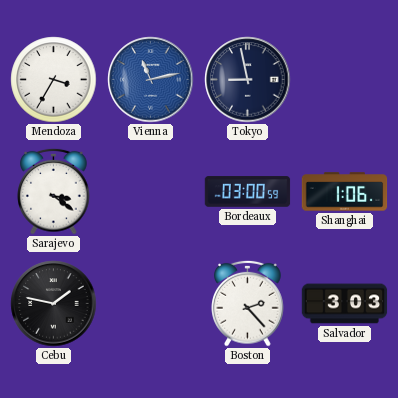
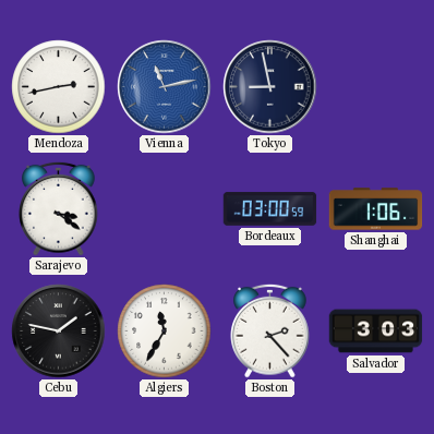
Mendoza: 3:35 -> 2:43
Algiers: none -> 11:35
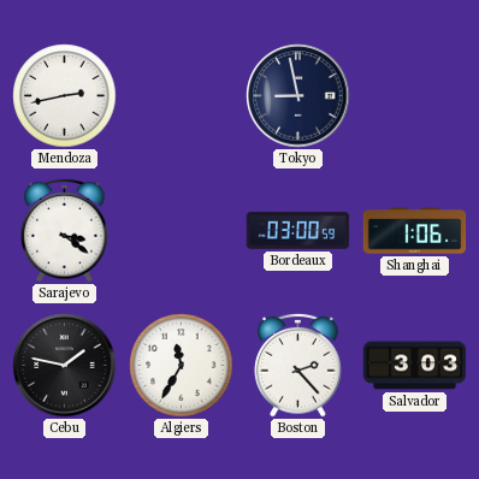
Vienna: 11:13 -> none
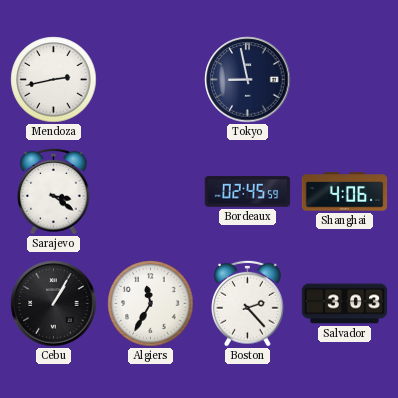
Bordeaux: 03:00 -> 02:45
Shanghai: 1:06 -> 4:06
Cebu: 1:47 -> 1:05
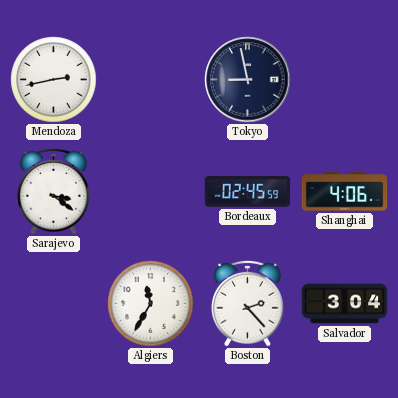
Cebu: 1:05 -> none
Salvador: 3:03 -> 3:04
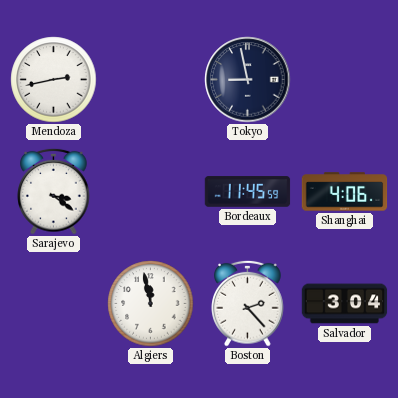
Bordeaux: 02:45 -> 11:45
Algiers: 11:35 -> 11:58
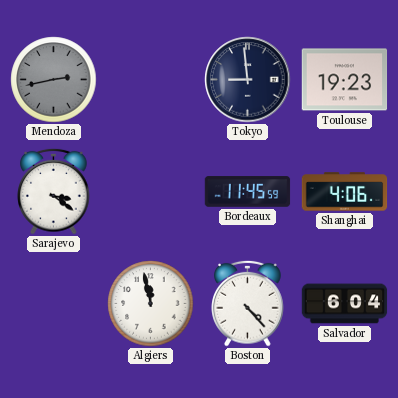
Mendoza dial: white -> grey
Tokyo: 8:58 -> 8:59
Toulouse: none -> 19:23
Boston: 2:23 -> 4:23
Salvador: 3:04 -> 6:04
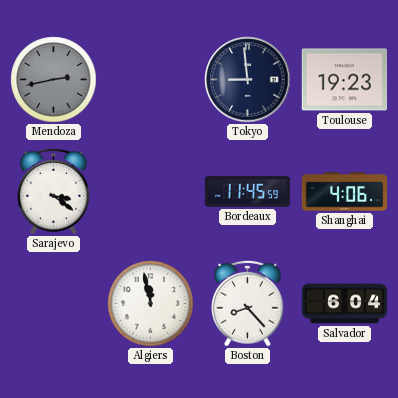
Boston: 4:23 -> 8:23
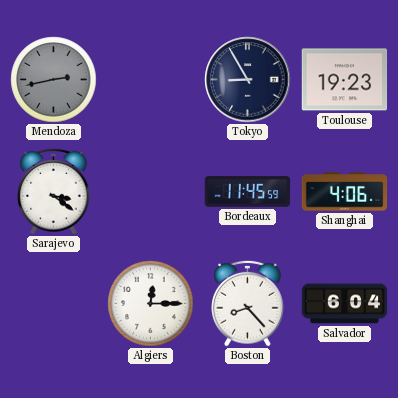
Tokyo: 8:59 -> 8:55
Algiers: 11:58 -> 12:15
